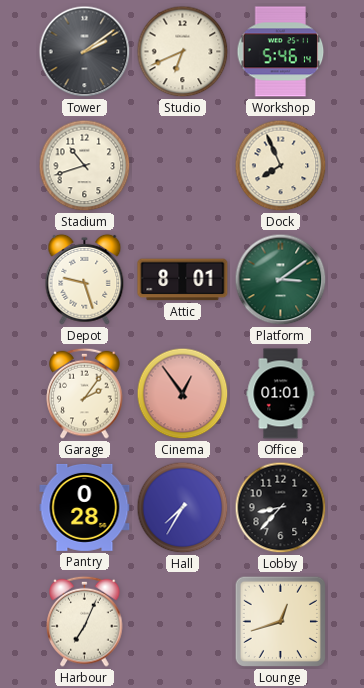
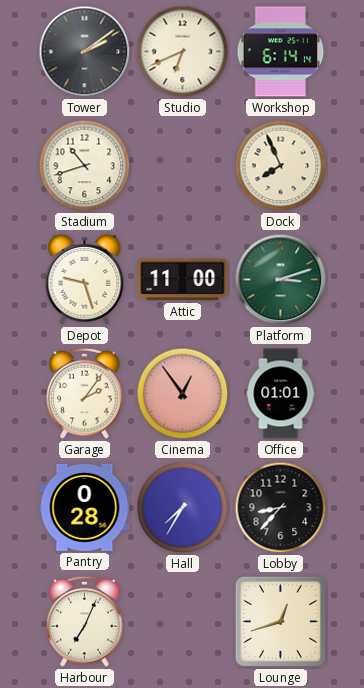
Workshop: 5:46 -> 6:14
Attic: 8:01 -> 11:00
Platform: 3:09 -> 3:12
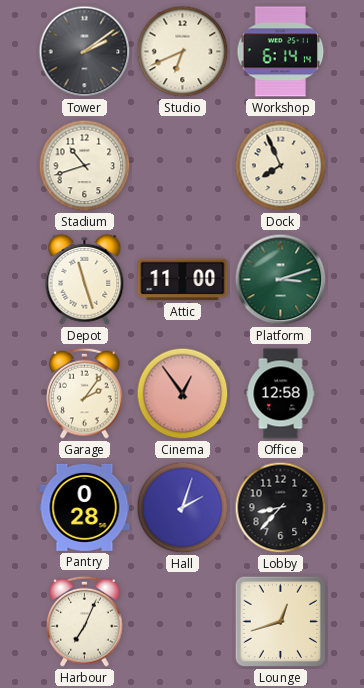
Depot: 9:27 -> 11:27
Office: 01:01 -> 12:58
Hall: 7:35 -> 2:03
